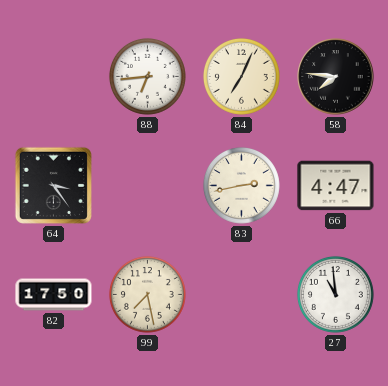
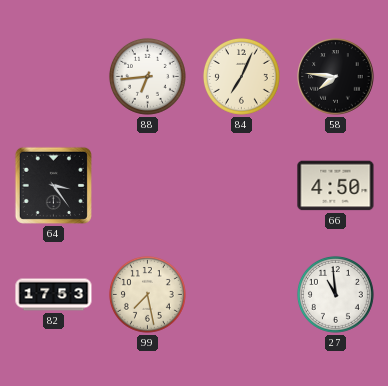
83: 2:43 -> none
66: 4:47 -> 4:50
82: 17:50 -> 17:53
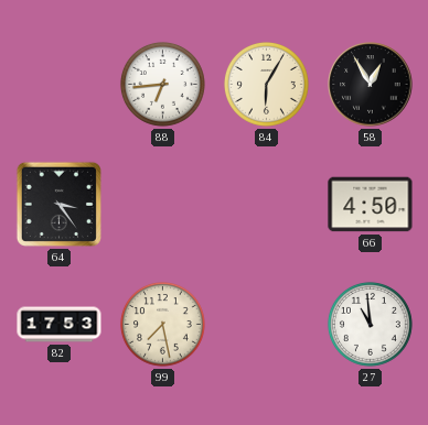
84: 7:04 -> 6:05
58: 7:46 -> 12:55
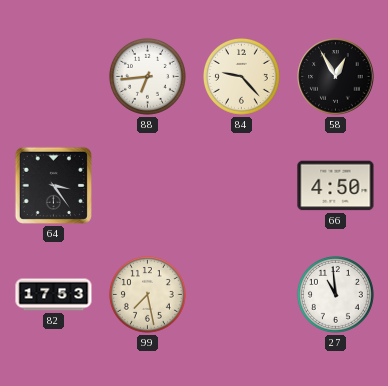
84: 6:05 -> 9:23
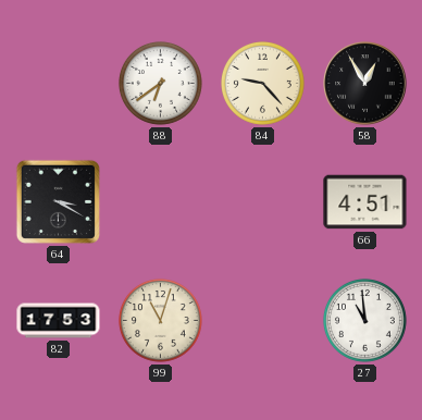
88: 6:44 -> 6:39
64: 3:24 -> 3:20
66: 4:50 -> 4:51
99: 7:28 -> 11:03
